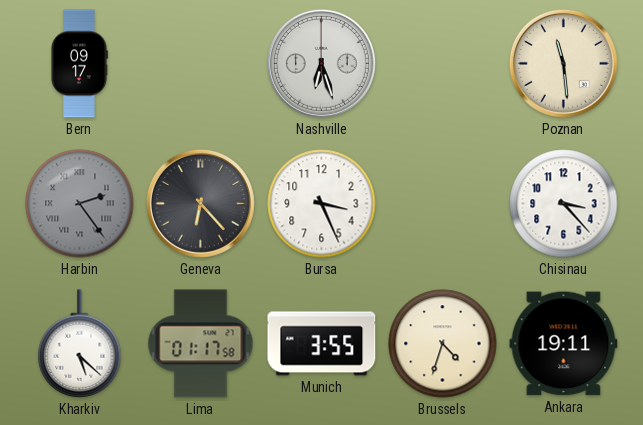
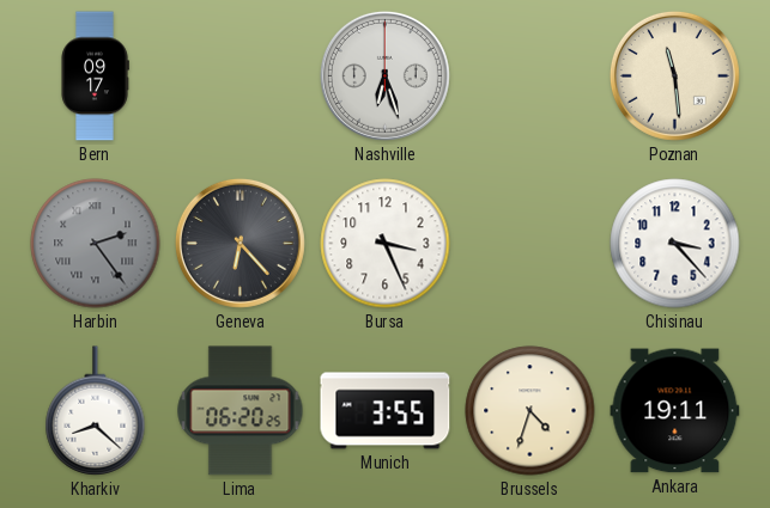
Kharkiv: 5:22 -> 8:22
Lima: 01:17 -> 06:20
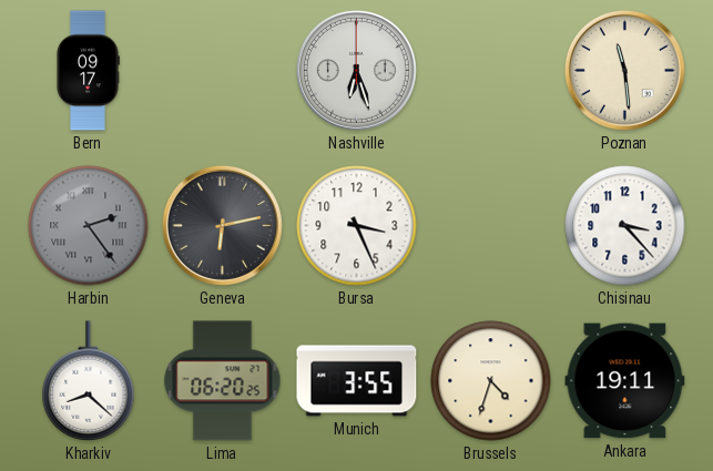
Geneva: 6:23 -> 6:13
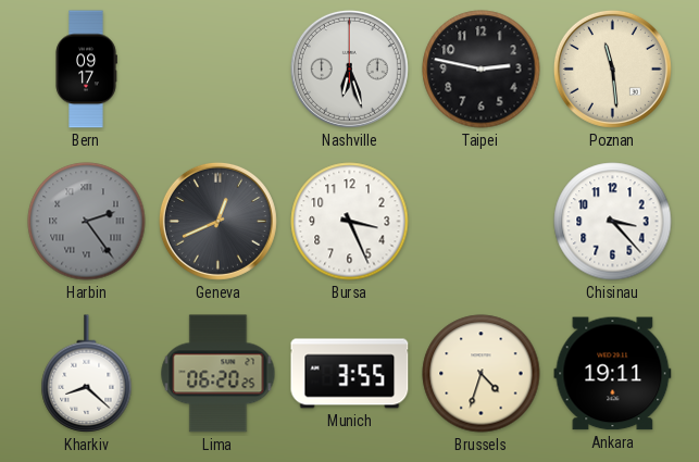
Taipei: none -> 2:47
Geneva: 6:13 -> 12:41
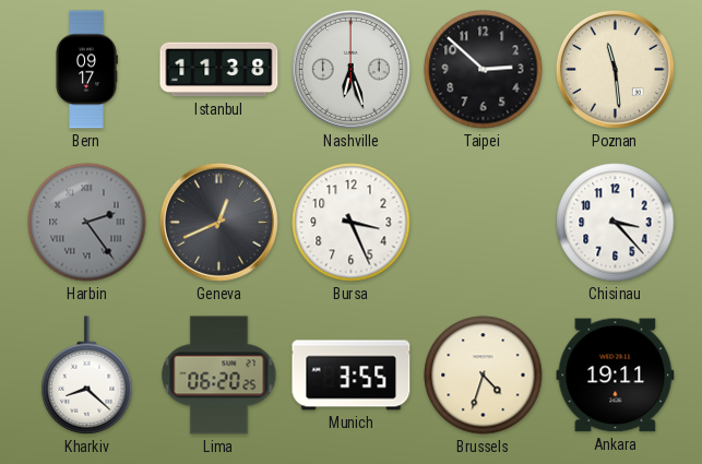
Istanbul: none -> 11:38
Taipei: 2:47 -> 2:52
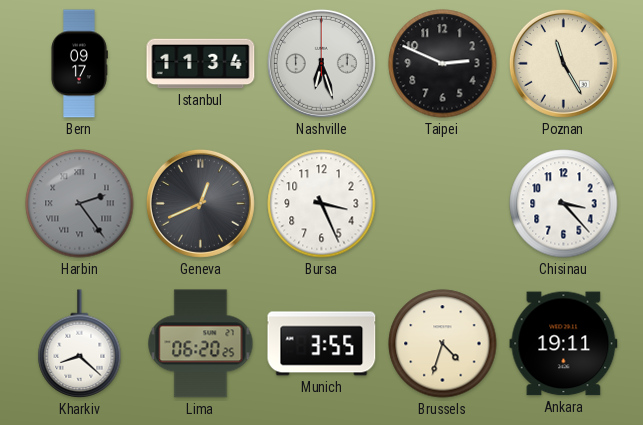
Istanbul: 11:38 -> 11:34
Taipei: 2:52 -> 2:49
Poznan: 11:29 -> 11:25
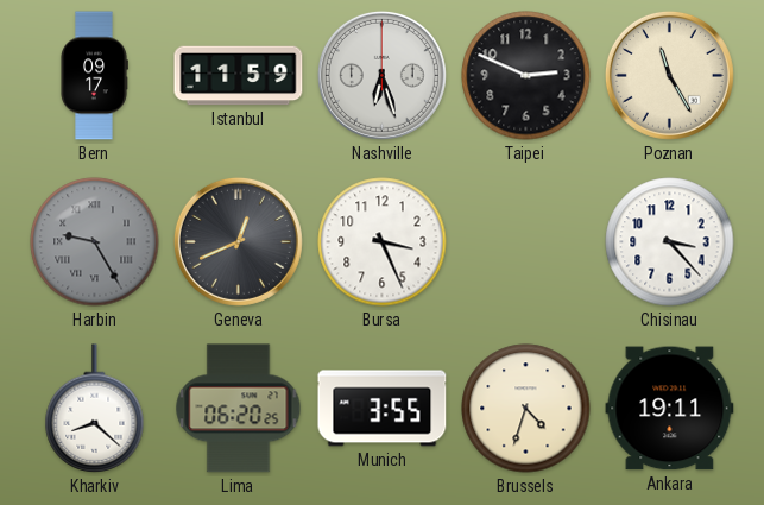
Istanbul: 11:34 -> 11:59
Harbin: 2:24 -> 9:25
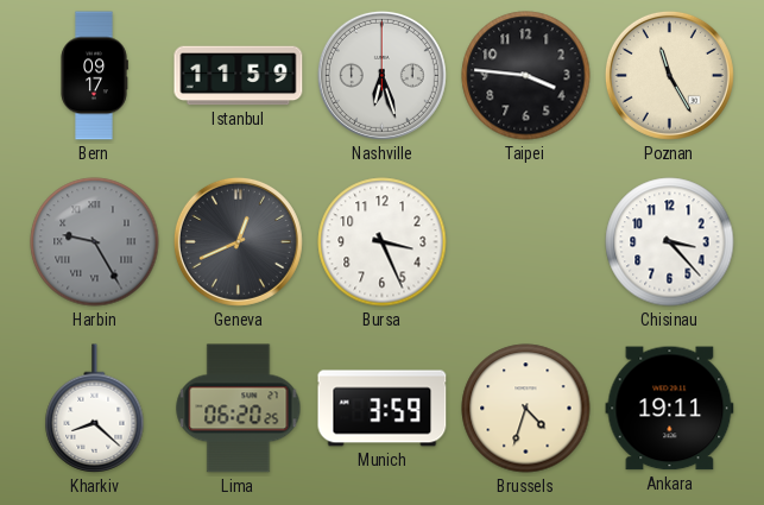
Taipei: 2:49 -> 3:46
Munich: 3:55 -> 3:59
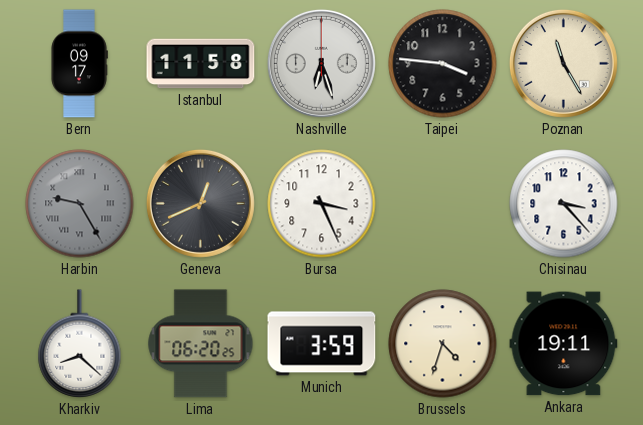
Istanbul: 11:59 -> 11:58
